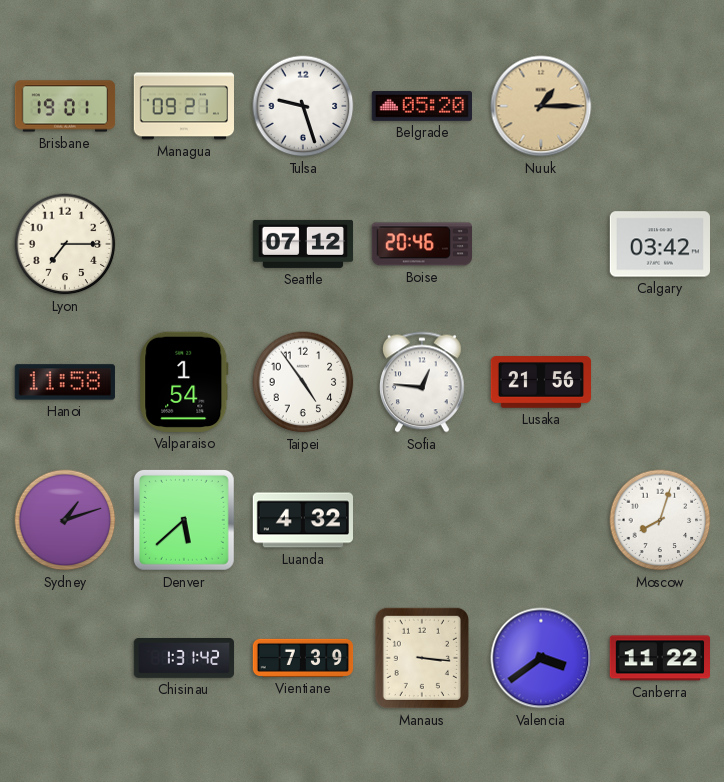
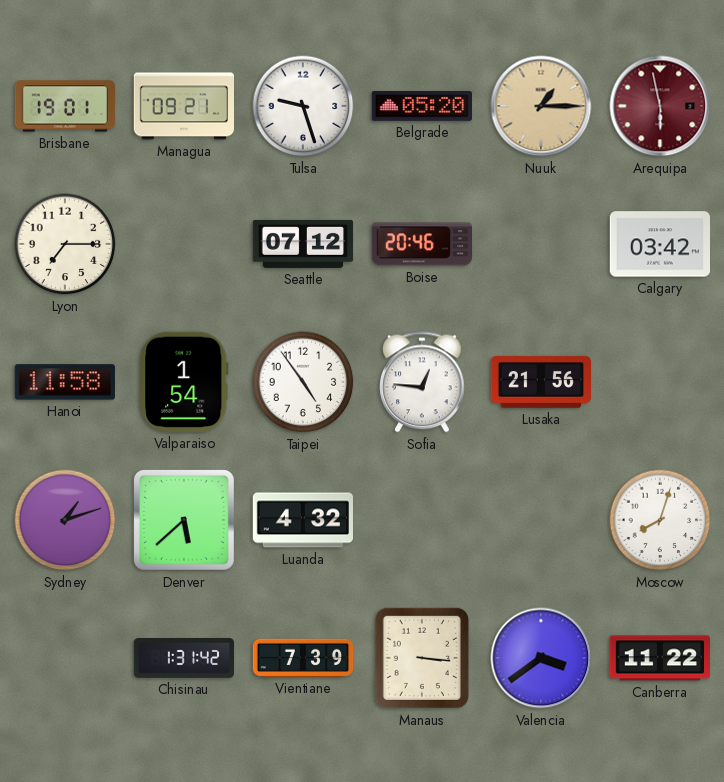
Arequipa: none -> 5:58
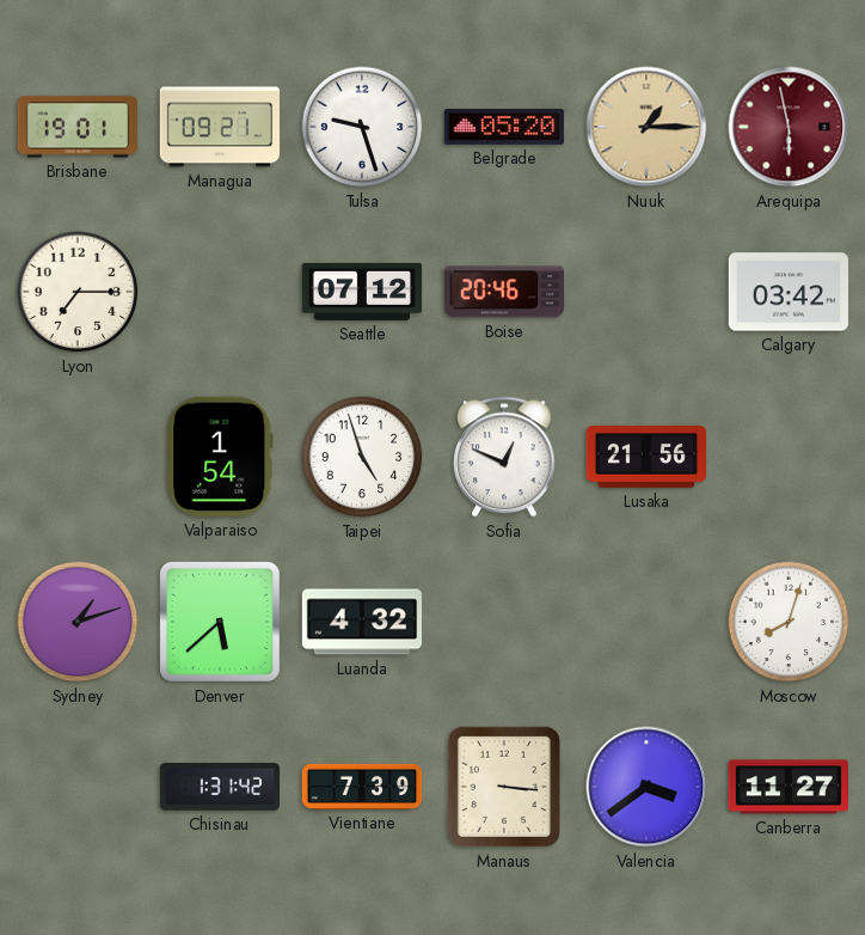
Hanoi: 11:58 -> none
Taipei: 4:54 -> 4:57
Sofia: 12:46 -> 12:49
Canberra: 11:22 -> 11:27
